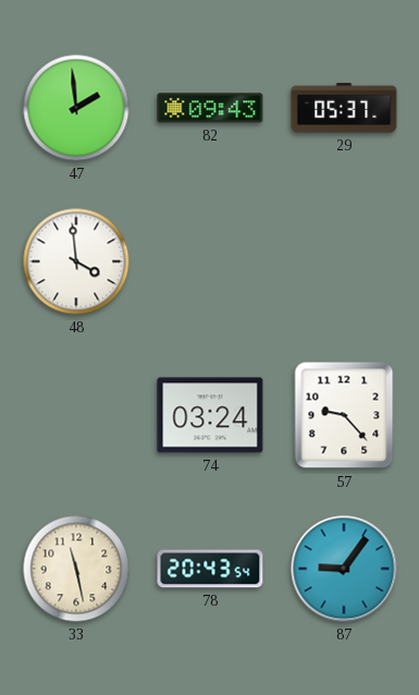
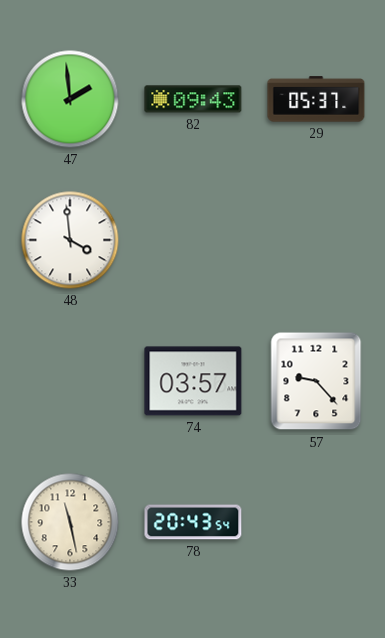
74: 03:24 -> 03:57
87: 9:06 -> none
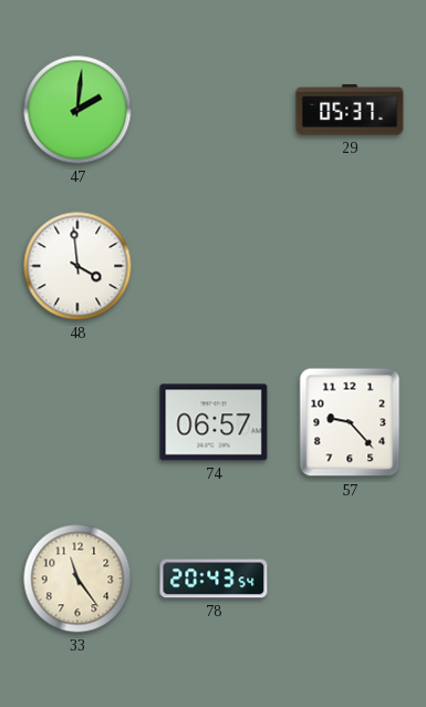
47: 1:59 -> 2:01
82: 09:43 -> none
74: 03:57 -> 06:57
33: 11:28 -> 11:24
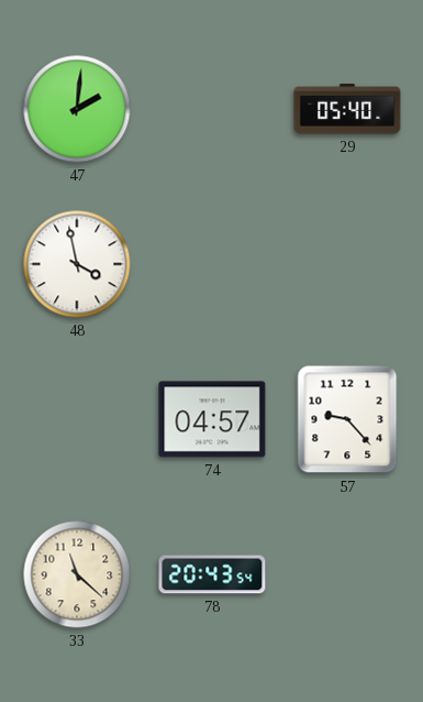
29: 05:37 -> 05:40
48: 3:59 -> 3:58
74: 06:57 -> 04:57
33: 11:24 -> 11:22
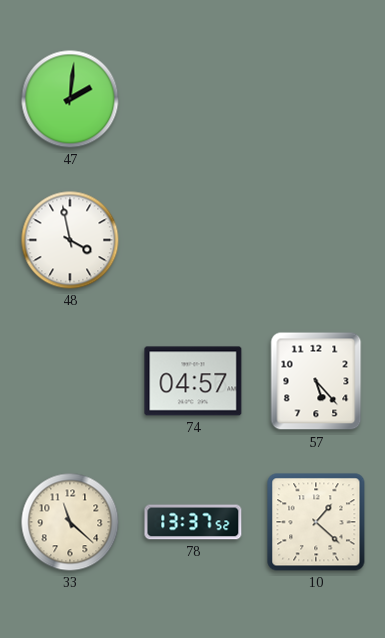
29: 05:40 -> none
57: 9:23 -> 5:23
78: 20:43 -> 13:37
10: none -> 1:22
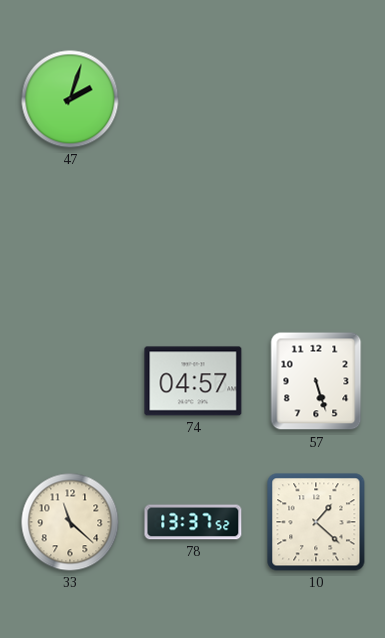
47: 2:01 -> 2:03
48: 3:58 -> none
57: 5:23 -> 5:27
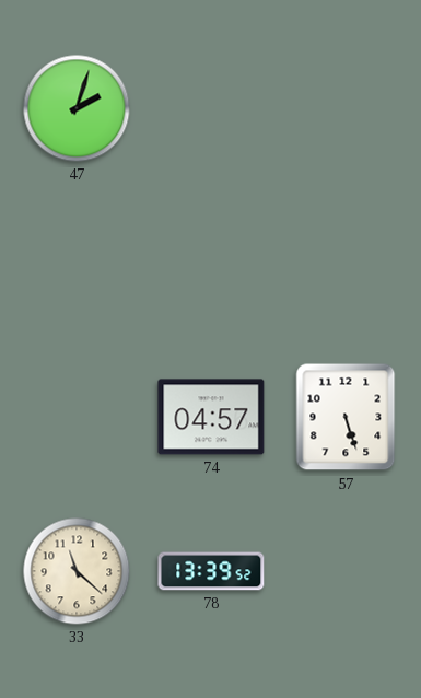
78: 13:37 -> 13:39
10: 1:22 -> none
